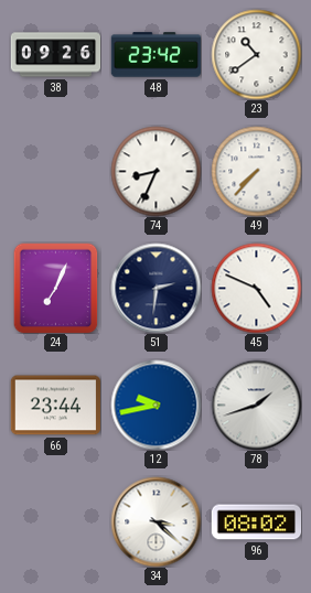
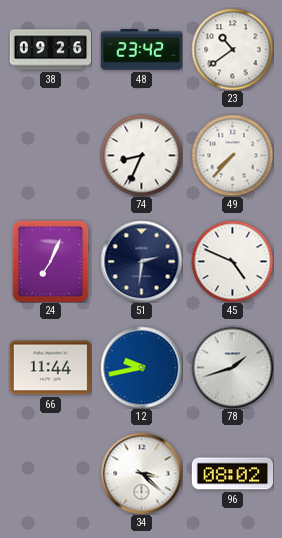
66: 23:44 -> 11:44
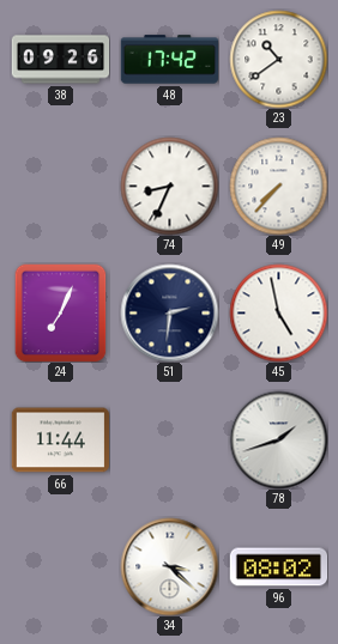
48: 23:42 -> 17:42
45: 4:49 -> 4:58
12: 9:43 -> none
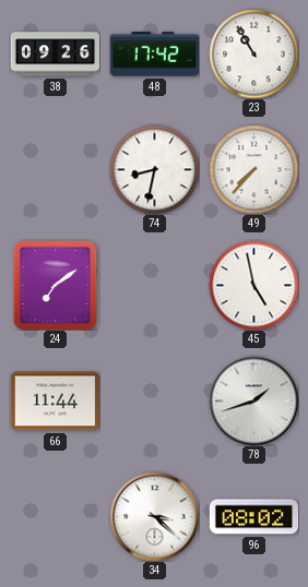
23: 10:39 -> 10:55
74: 8:34 -> 8:32
24: 7:04 -> 7:09
51: 2:31 -> none
